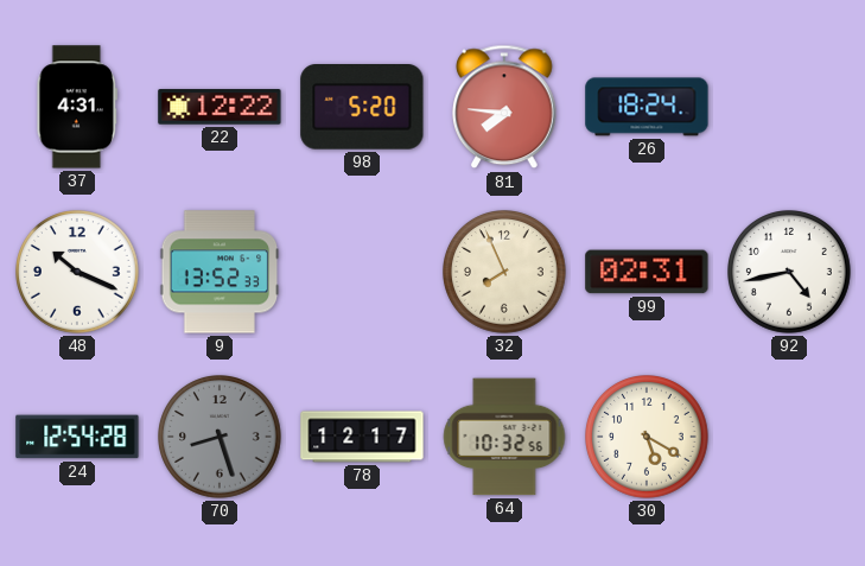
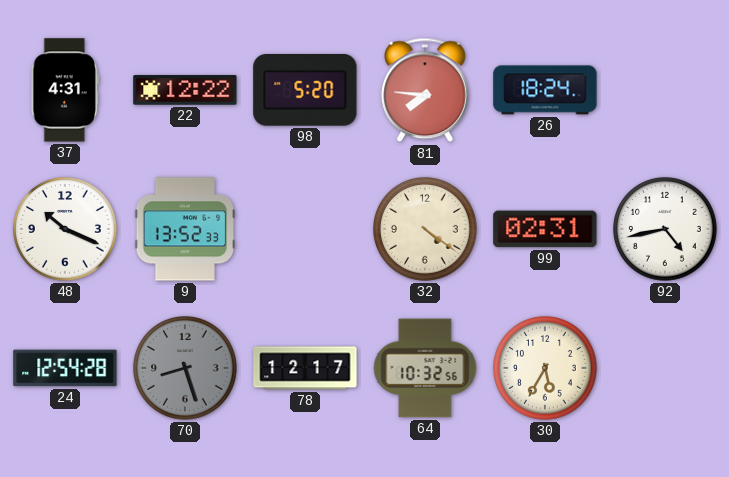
32: 7:56 -> 4:21
30: 5:20 -> 5:35
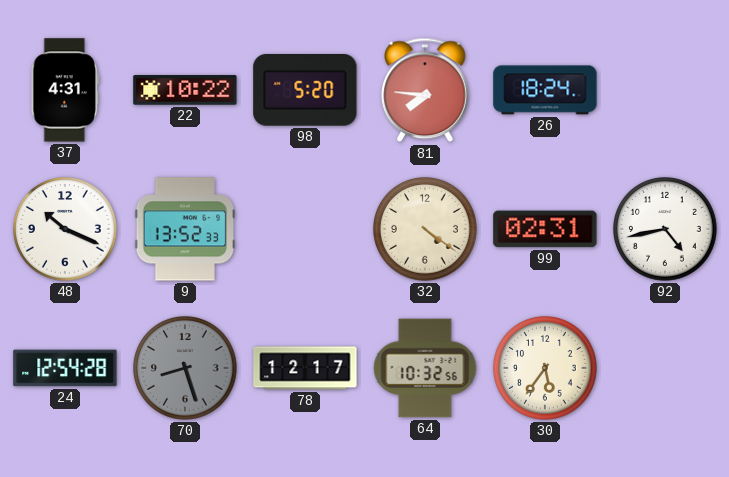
22: 12:22 -> 10:22
30: 5:35 -> 5:36
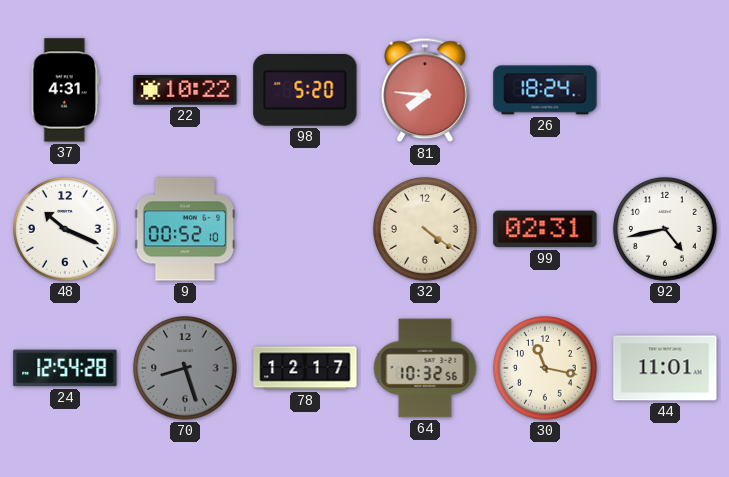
9: 13:52 -> 00:52
30: 5:36 -> 11:17
44: none -> 11:01
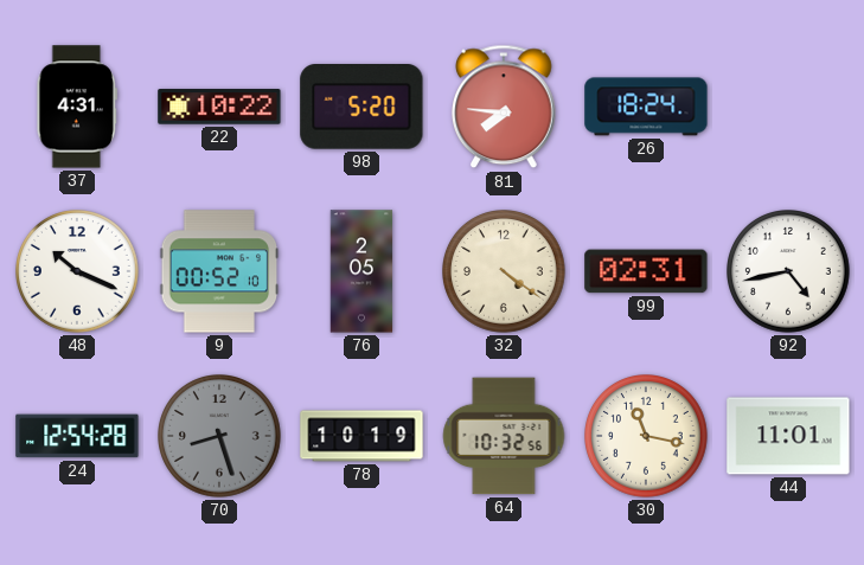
76: none -> 2:05
78: 12:17 -> 10:19
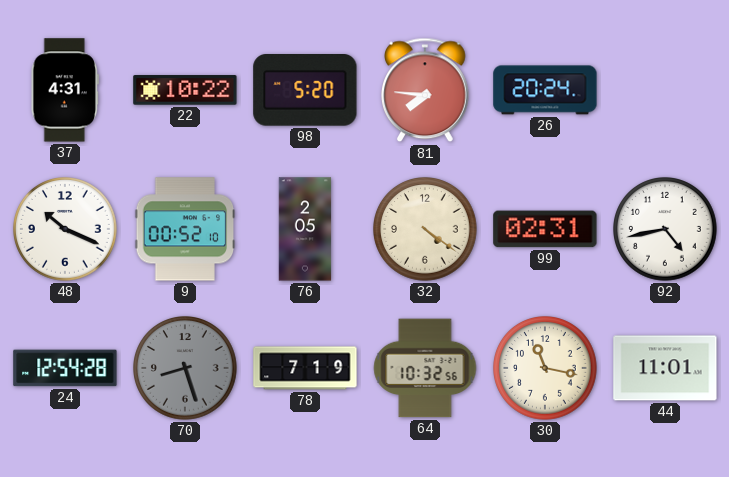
26: 18:24 -> 20:24
78: 10:19 -> 7:19
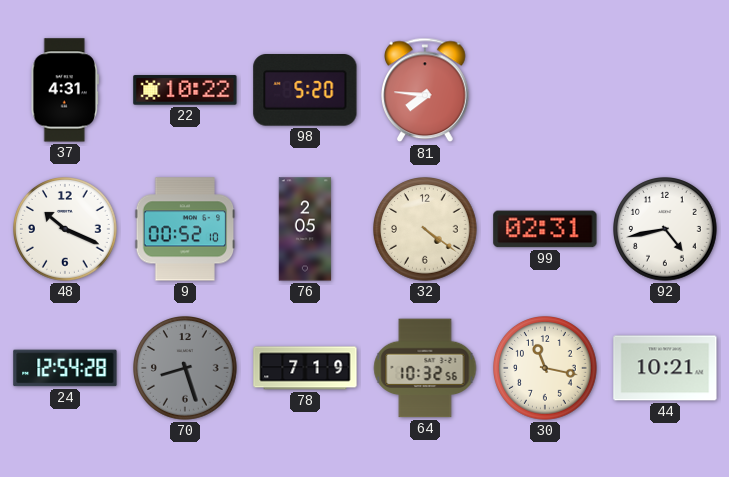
26: 20:24 -> none
44: 11:01 -> 10:21
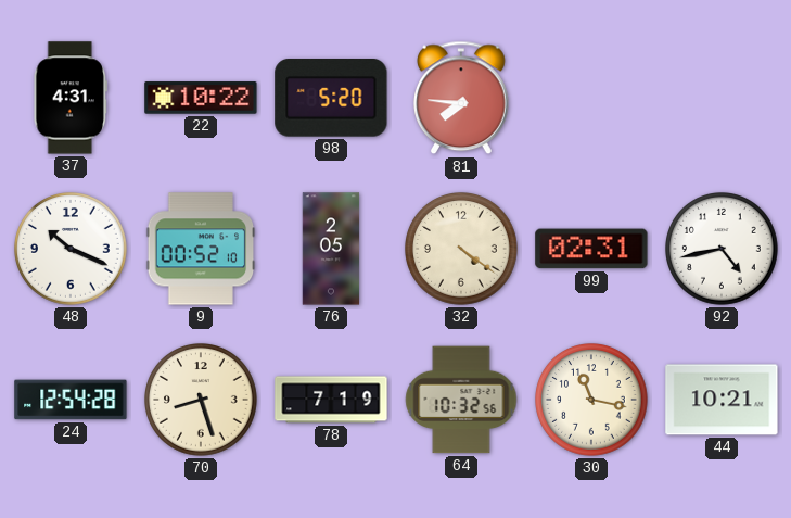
70 dial: grey -> cream
